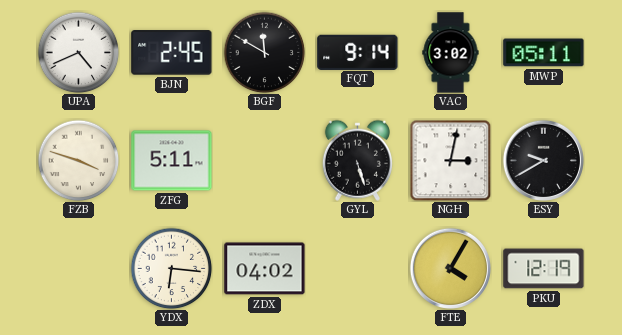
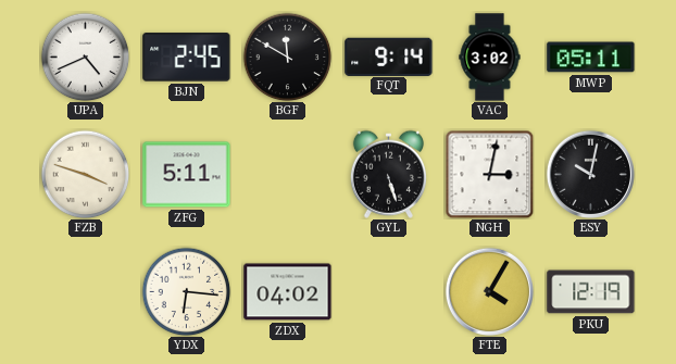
ESY: 9:40 -> 10:02
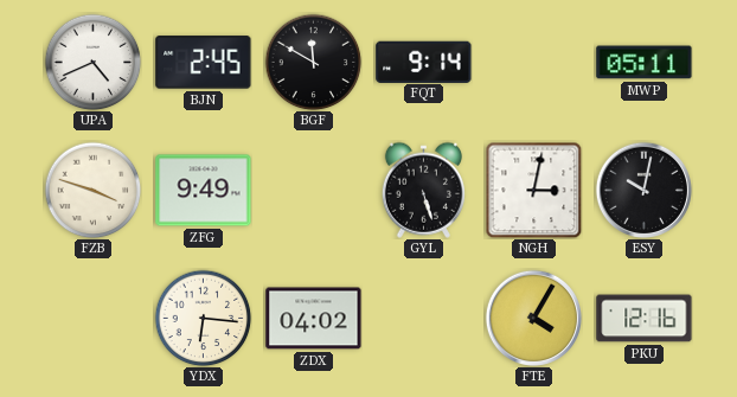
VAC: 3:02 -> none
ZFG: 5:11 -> 9:49
PKU: 12:19 -> 12:16
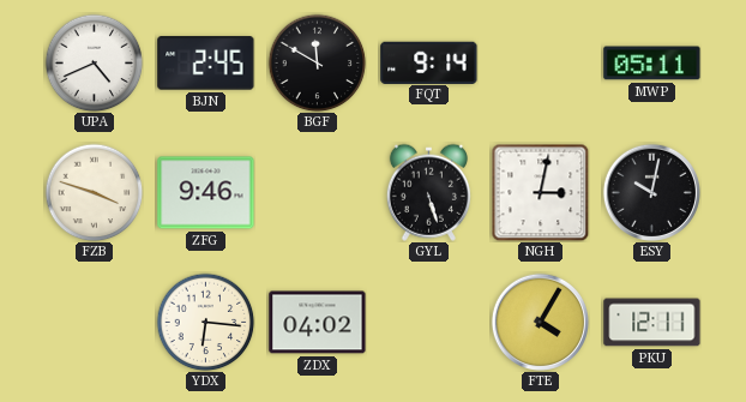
ZFG: 9:49 -> 9:46
PKU: 12:16 -> 12:11
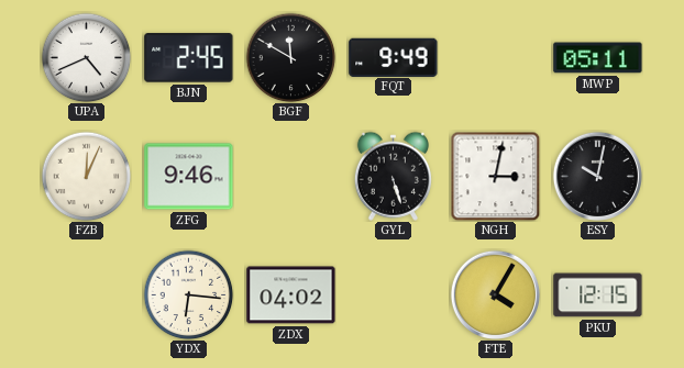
FQT: 9:14 -> 9:49
FZB: 3:48 -> 12:04
PKU: 12:11 -> 12:15
